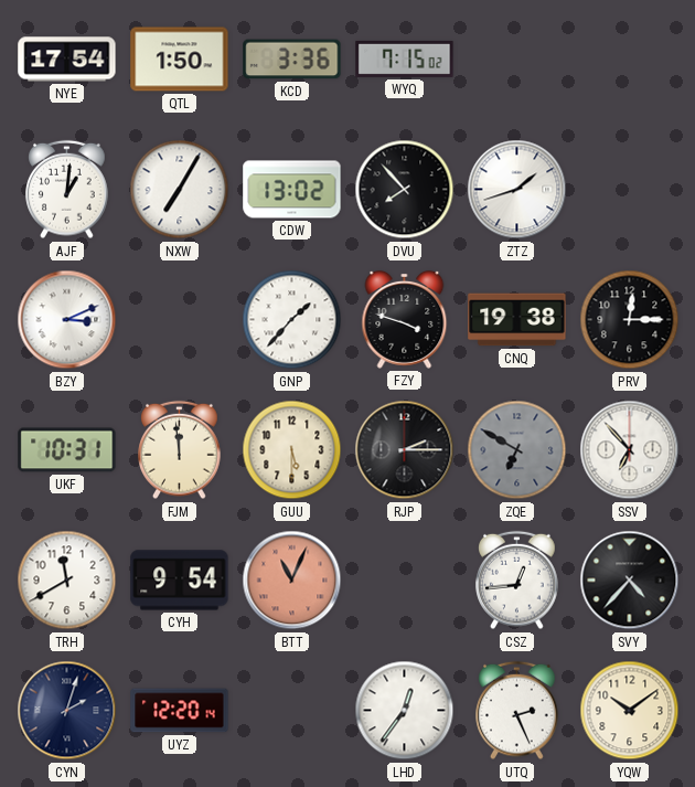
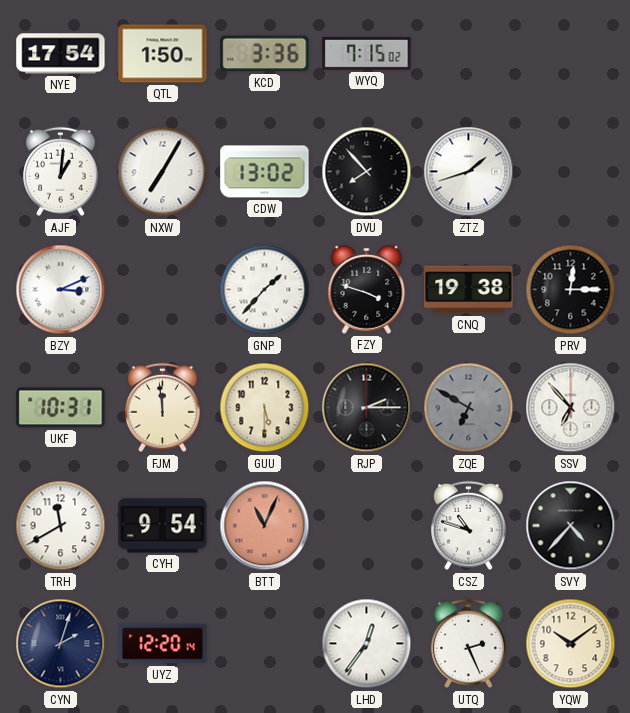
CSZ: 12:44 -> 10:48
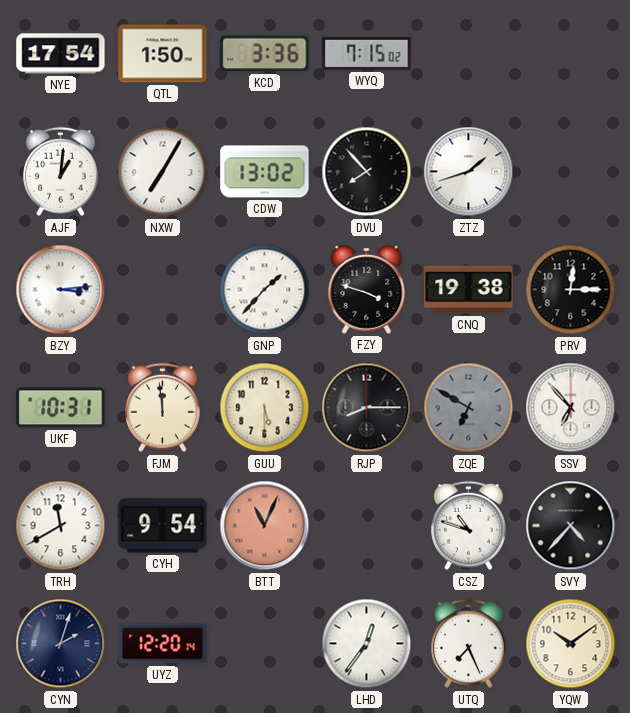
BZY: 3:11 -> 3:14
RJP: 2:15 -> 8:15
UTQ: 2:26 -> 7:26
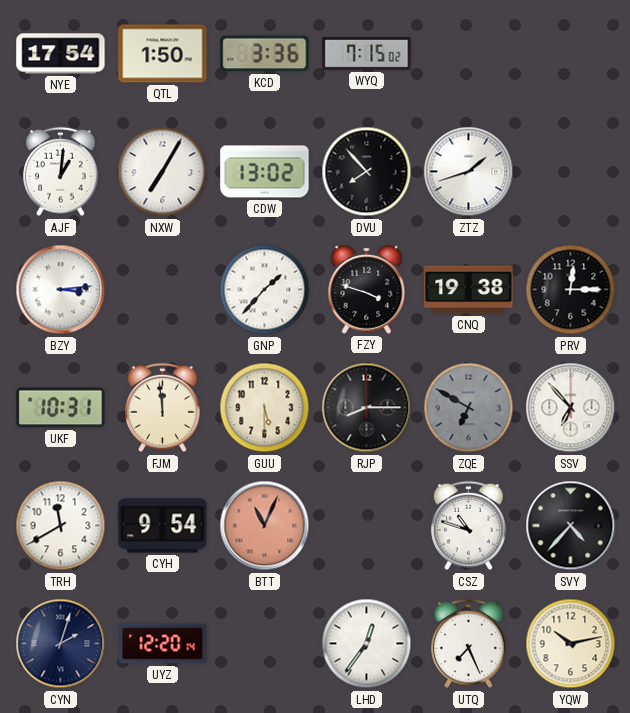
YQW: 10:09 -> 10:13
